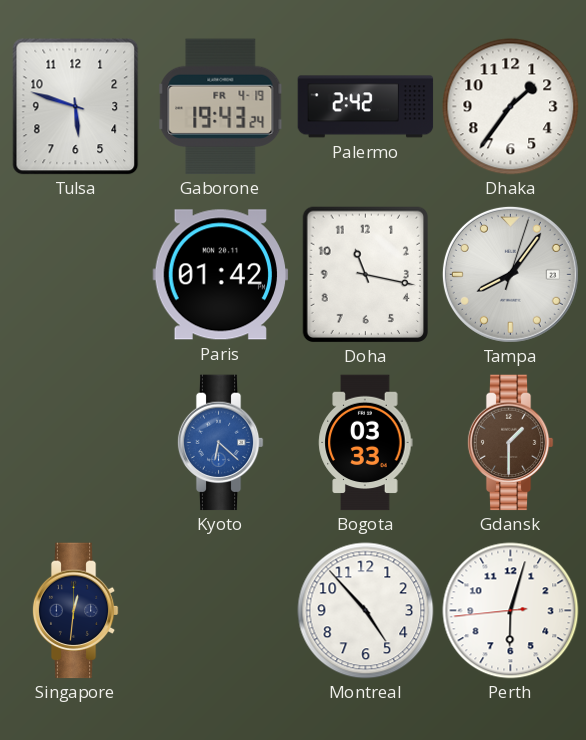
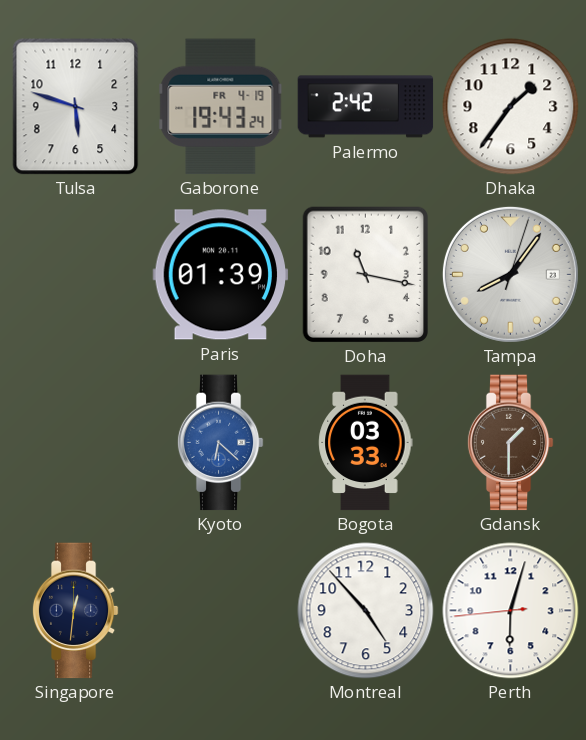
Paris: 01:42 -> 01:39
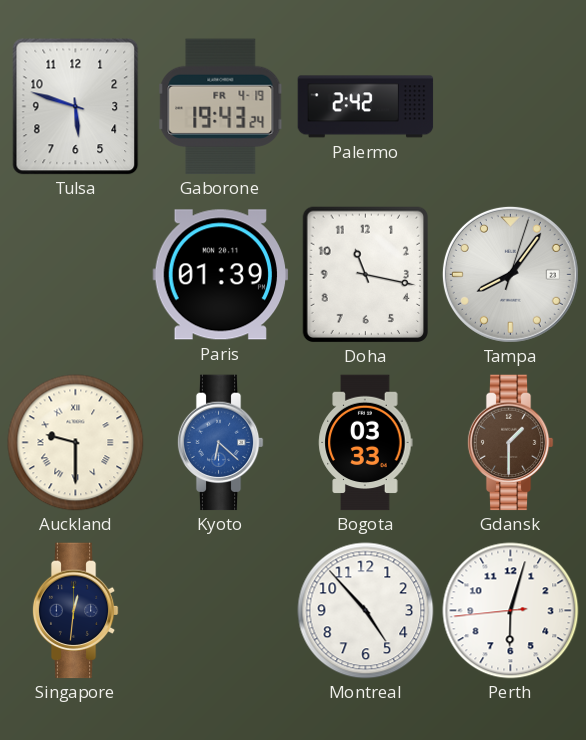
Dhaka: 1:36 -> none
Auckland: none -> 9:30
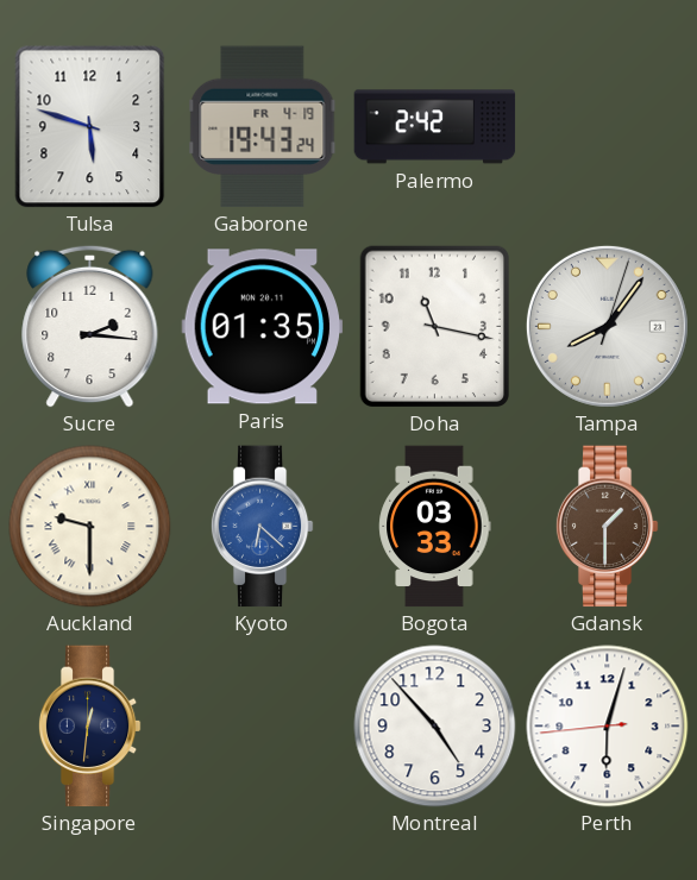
Sucre: none -> 2:16
Paris: 01:39 -> 01:35
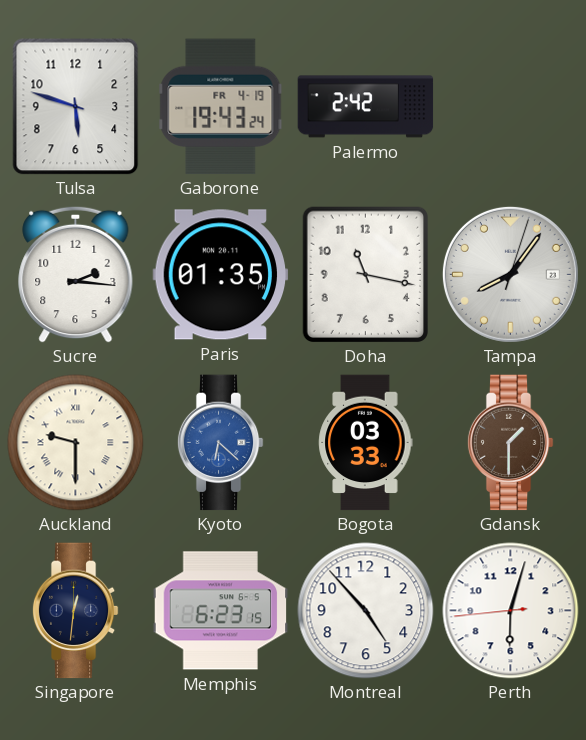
Memphis: none -> 6:23
